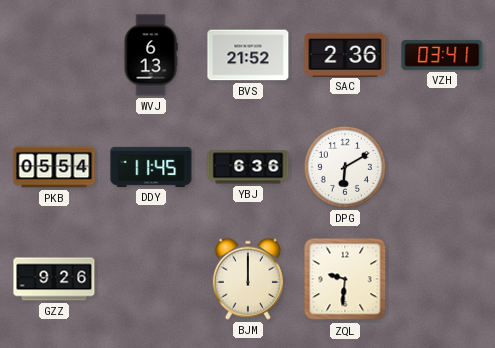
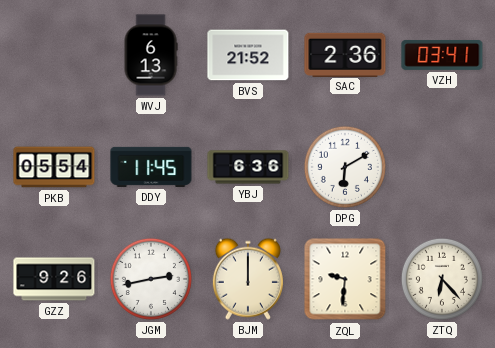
JGM: none -> 2:43
ZTQ: none -> 6:23
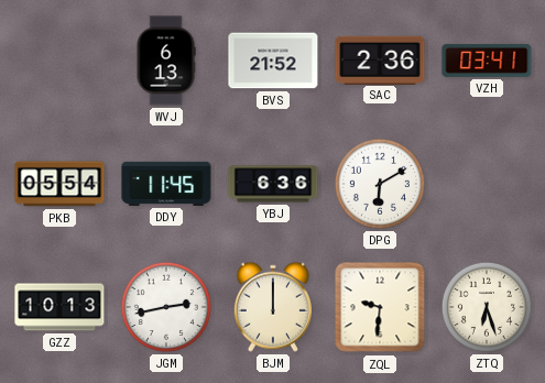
GZZ: 9:26 -> 10:13
ZTQ: 6:23 -> 6:27
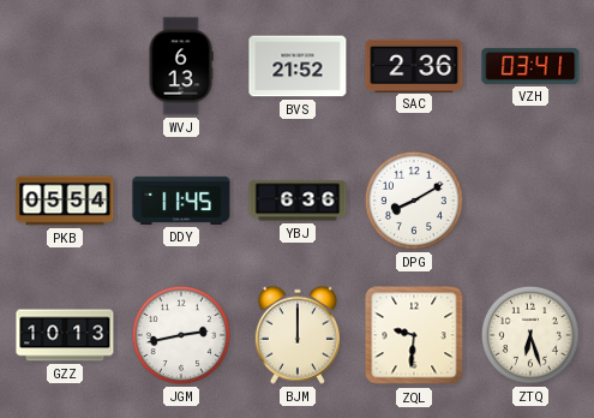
DPG: 6:10 -> 8:10
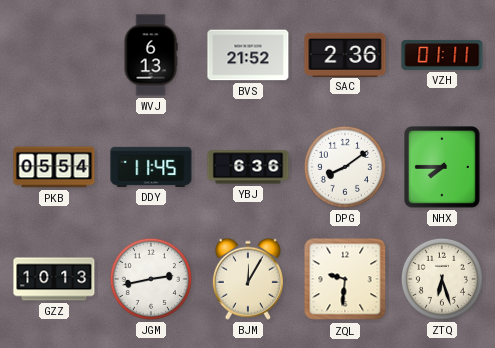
VZH: 03:41 -> 01:11
DPG: 8:10 -> 8:09
NHX: none -> 7:45
BJM: 12:00 -> 12:05
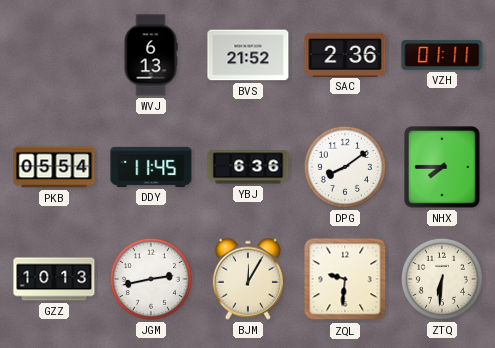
ZTQ: 6:27 -> 6:31
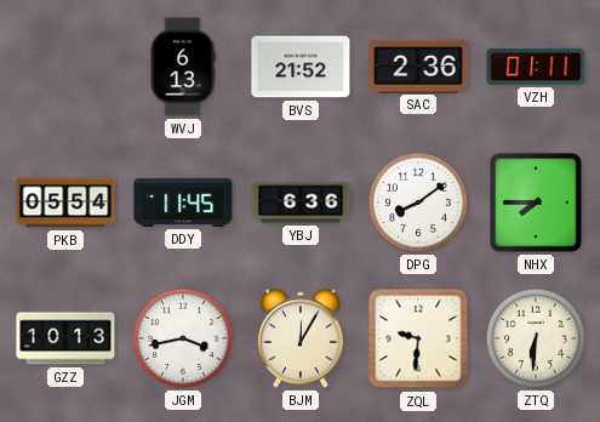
JGM: 2:43 -> 3:43
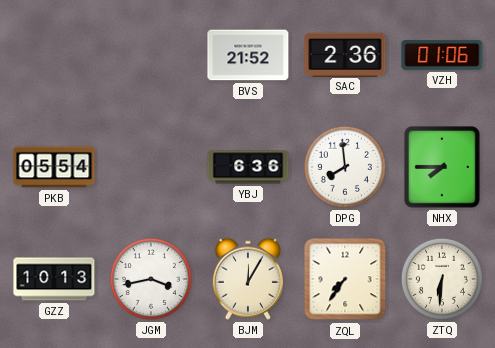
WVJ: 6:13 -> none
VZH: 01:11 -> 01:06
DDY: 11:45 -> none
DPG: 8:09 -> 7:59
ZQL: 9:31 -> 7:36
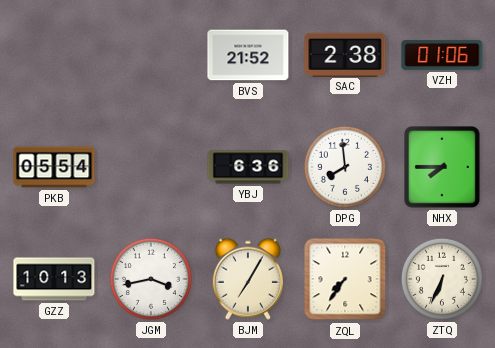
SAC: 2:36 -> 2:38
BJM: 12:05 -> 7:05
ZTQ: 6:31 -> 6:34
